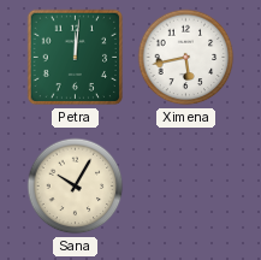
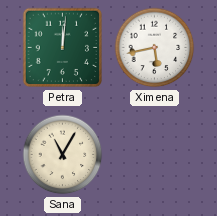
Sana: 10:05 -> 11:05
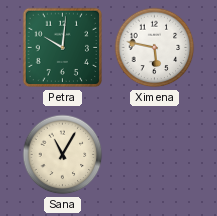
Petra: 12:01 -> 10:01
Ximena: 5:43 -> 5:47
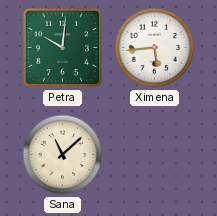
Ximena: 5:47 -> 5:44
Sana: 11:05 -> 11:08
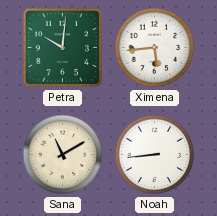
Sana: 11:08 -> 11:10
Noah: none -> 8:44
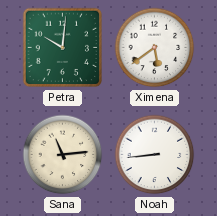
Ximena: 5:44 -> 5:39
Sana: 11:10 -> 11:14
